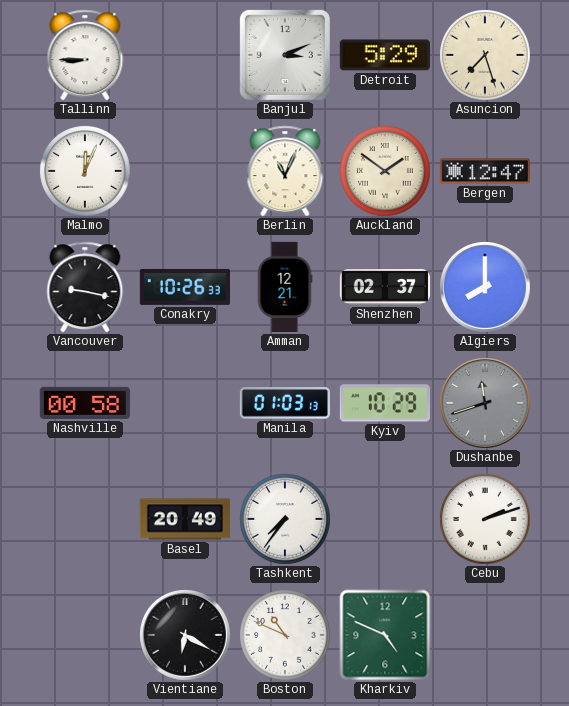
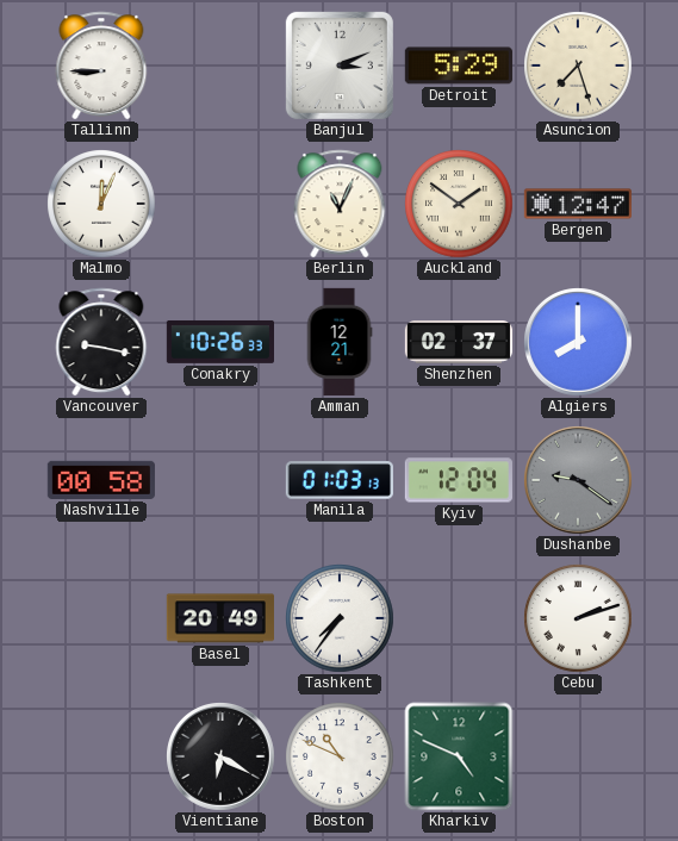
Kyiv: 10:29 -> 12:04
Dushanbe: 11:42 -> 9:21
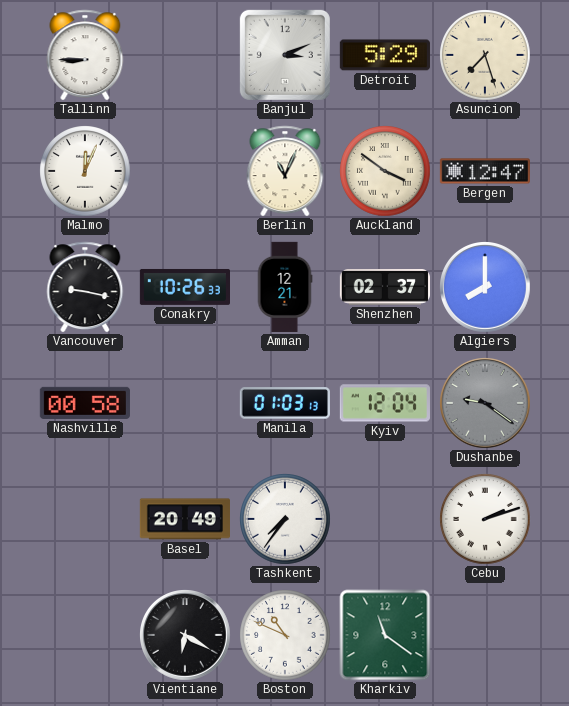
Auckland: 1:51 -> 3:51
Kharkiv: 4:49 -> 11:21
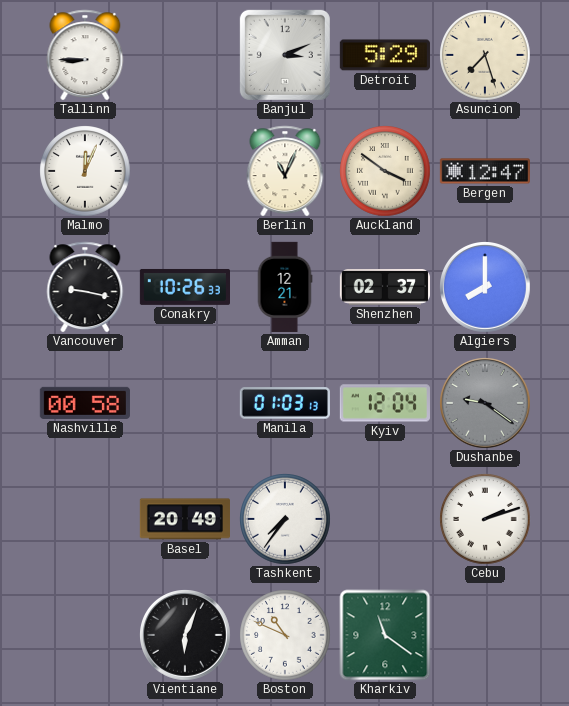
Vientiane: 6:20 -> 6:04
